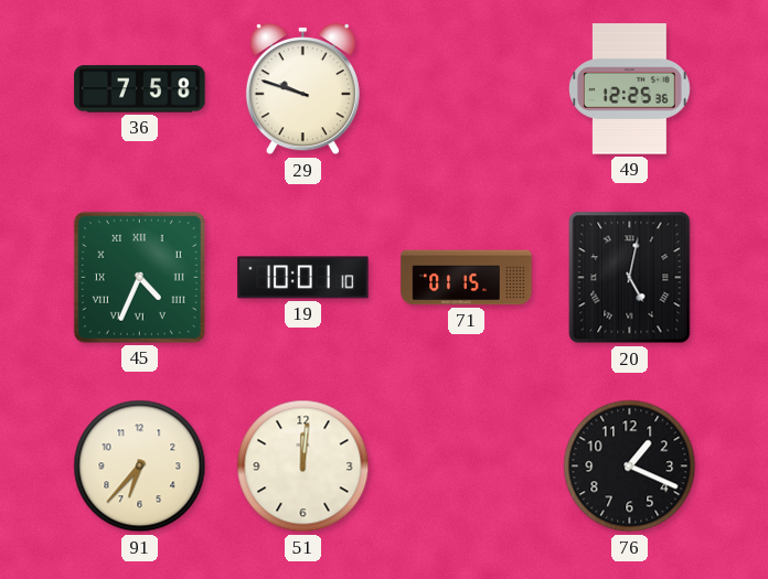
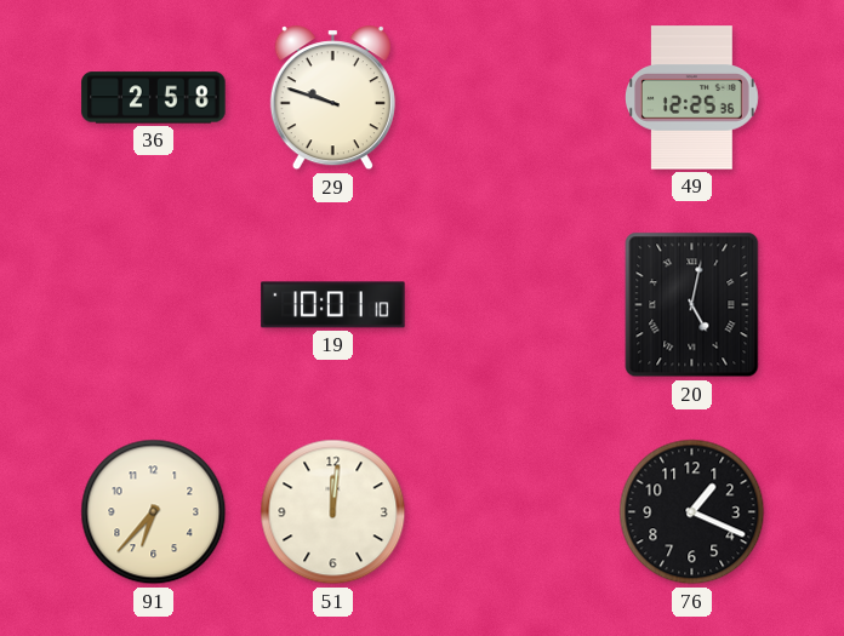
36: 7:58 -> 2:58
45: 4:34 -> none
71: 01:15 -> none
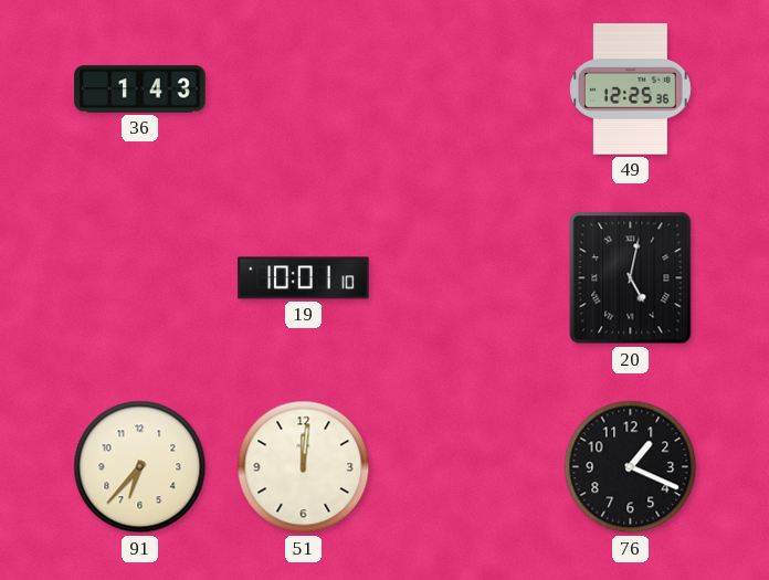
36: 2:58 -> 1:43
29: 9:48 -> none
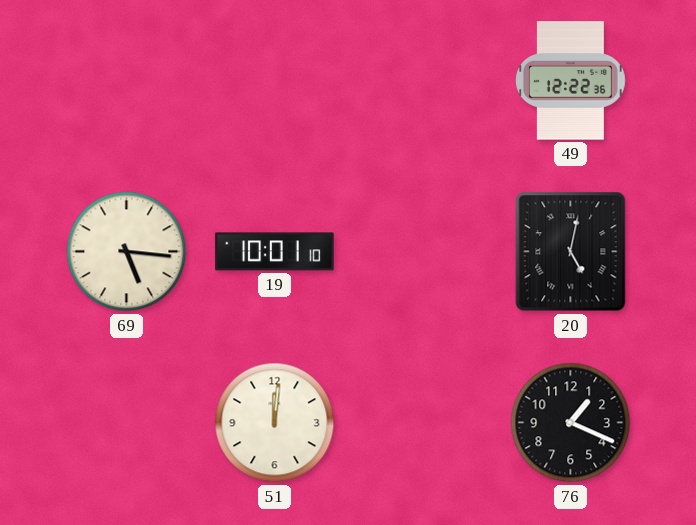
36: 1:43 -> none
49: 12:25 -> 12:22
69: none -> 5:16
91: 6:37 -> none
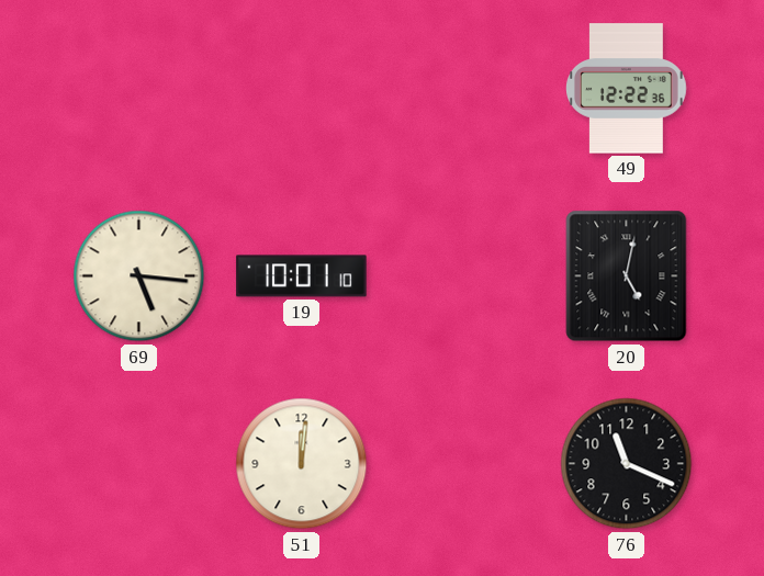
76: 1:19 -> 11:19
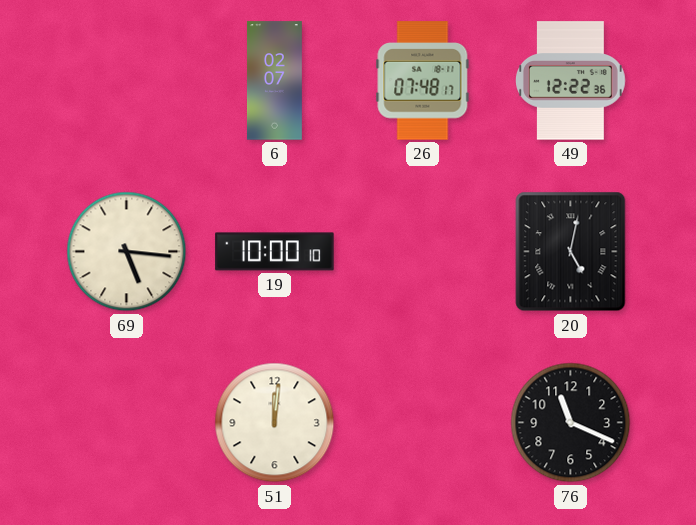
6: none -> 02:07
26: none -> 07:48
19: 10:01 -> 10:00
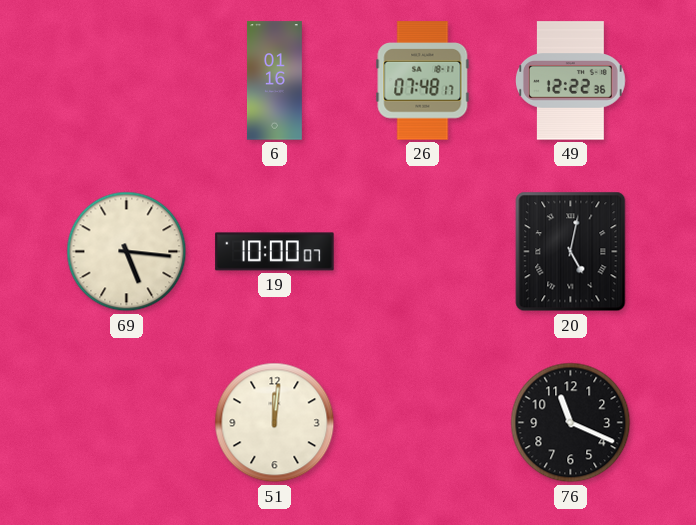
6: 02:07 -> 01:16
19: 10:00:10 -> 10:00:07
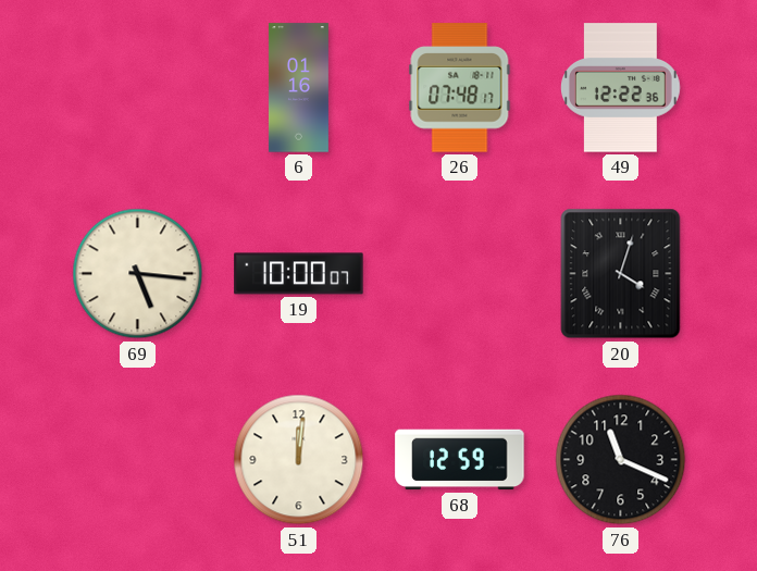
20: 5:02 -> 4:03
68: none -> 12:59
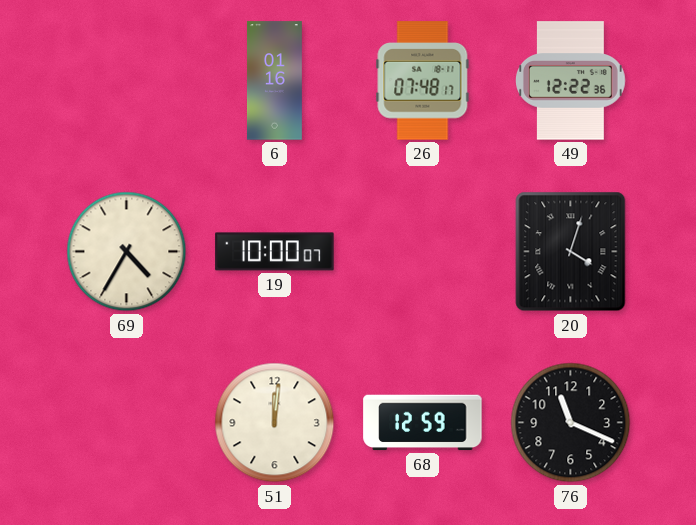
69: 5:16 -> 4:35
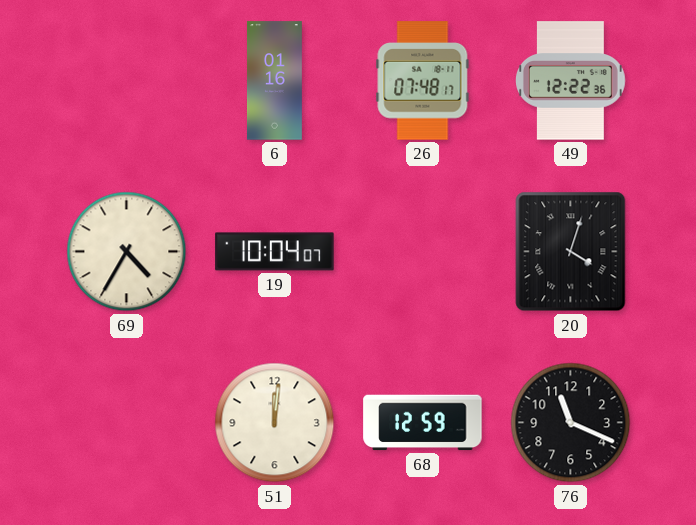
19: 10:00 -> 10:04
